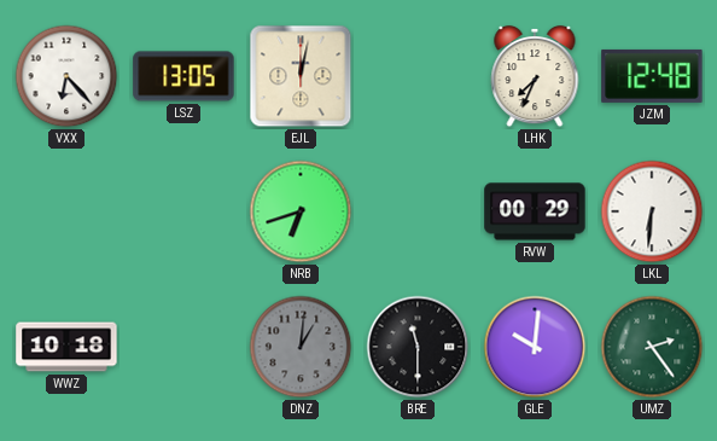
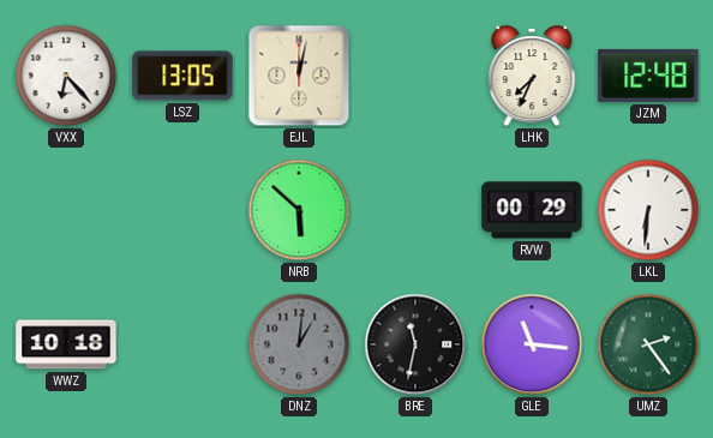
NRB: 6:42 -> 5:52
BRE: 11:30 -> 11:32
GLE: 10:01 -> 11:16
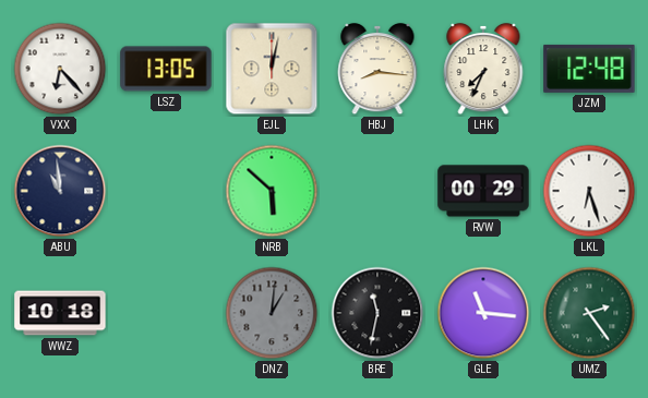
HBJ: none -> 8:16
ABU: none -> 10:59
LKL: 6:31 -> 6:27
